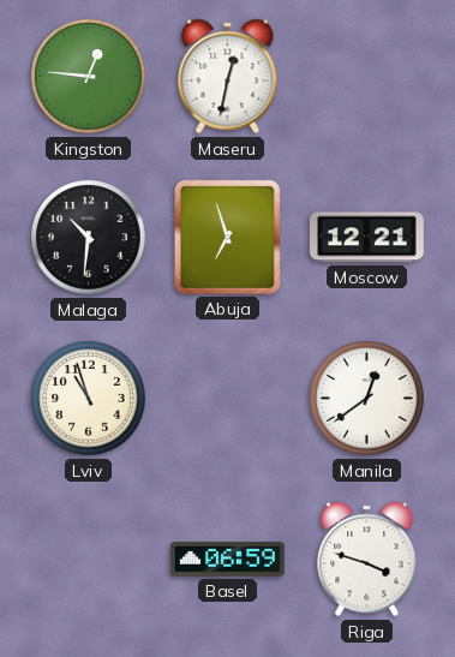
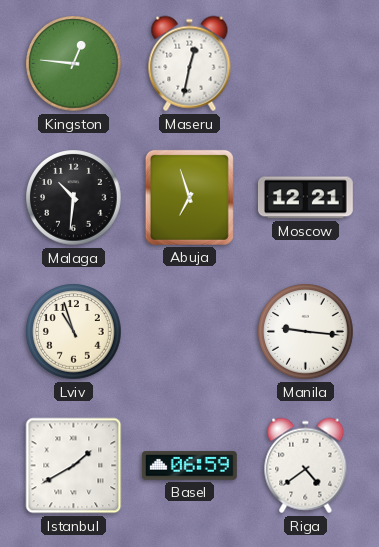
Manila: 12:39 -> 9:16
Istanbul: none -> 1:40
Riga: 3:48 -> 4:39
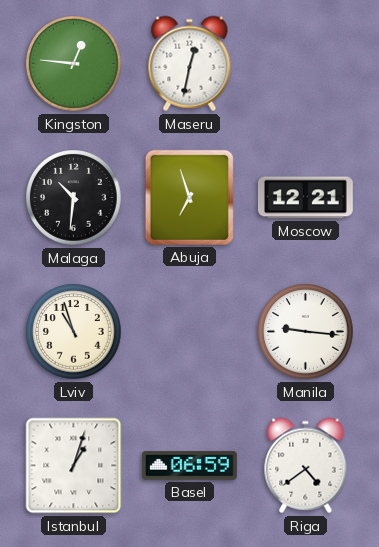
Istanbul: 1:40 -> 1:03
